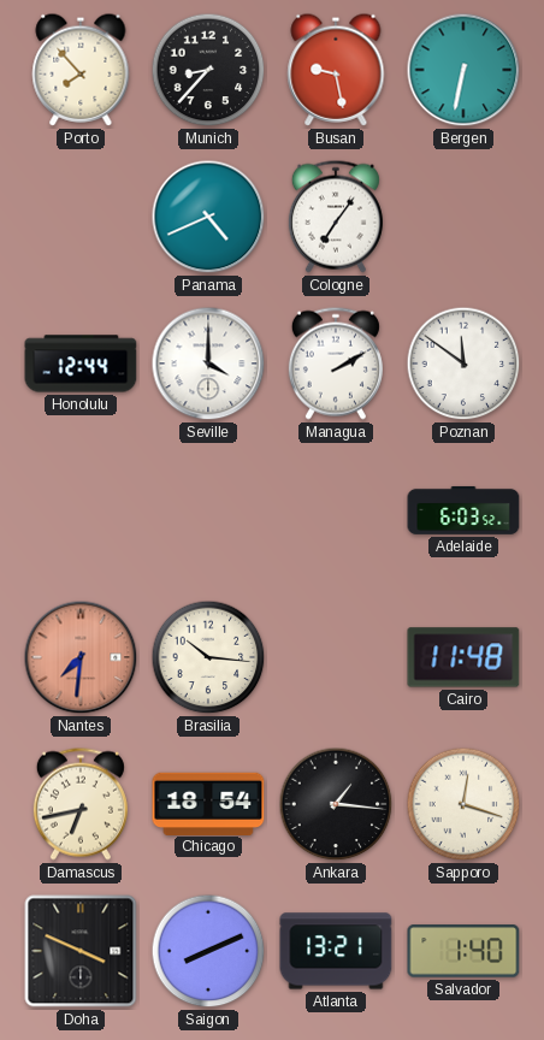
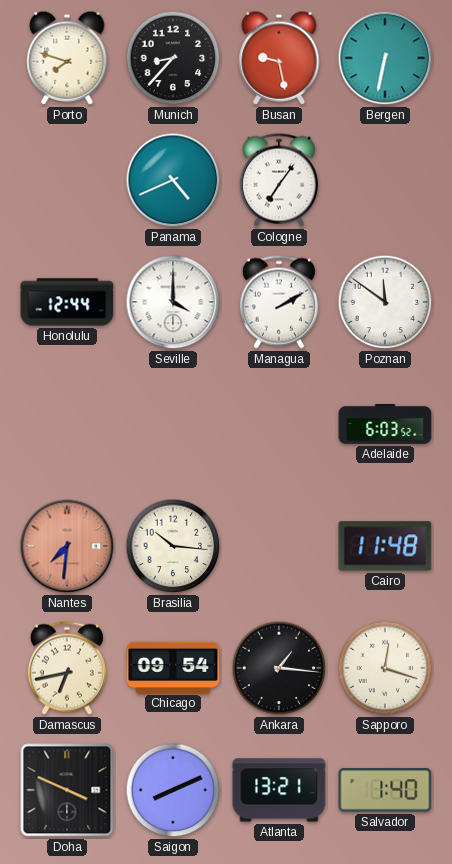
Porto: 7:53 -> 7:48
Chicago: 18:54 -> 09:54
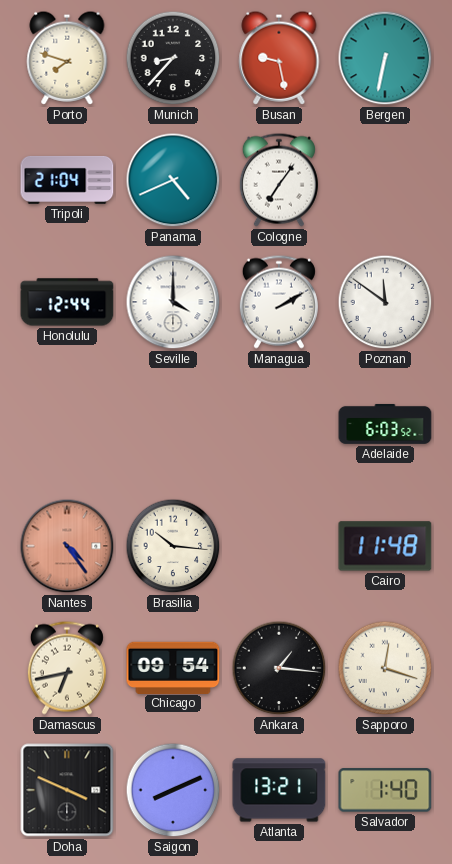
Tripoli: none -> 21:04
Nantes: 7:31 -> 4:24
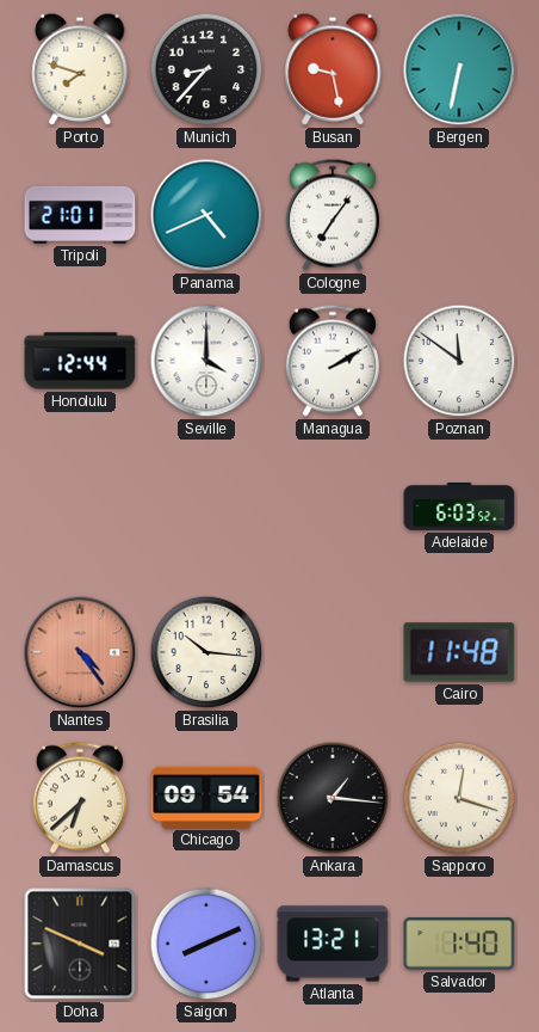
Tripoli: 21:04 -> 21:01
Damascus: 6:43 -> 6:38
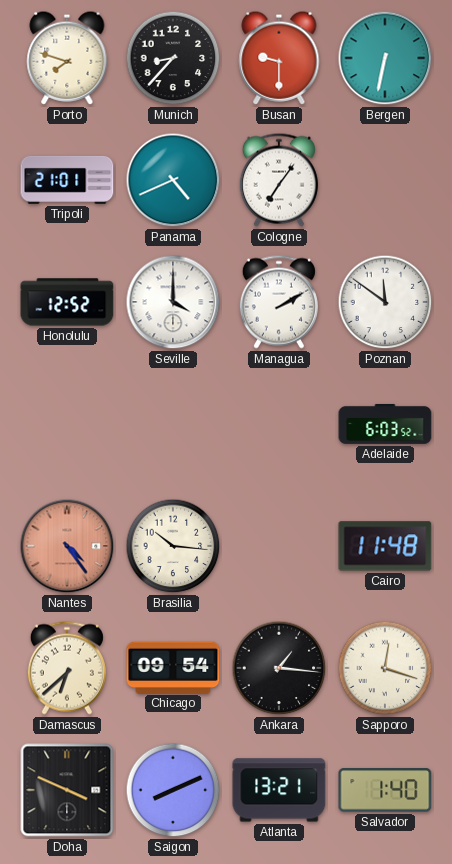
Busan: 9:28 -> 9:30
Honolulu: 12:44 -> 12:52
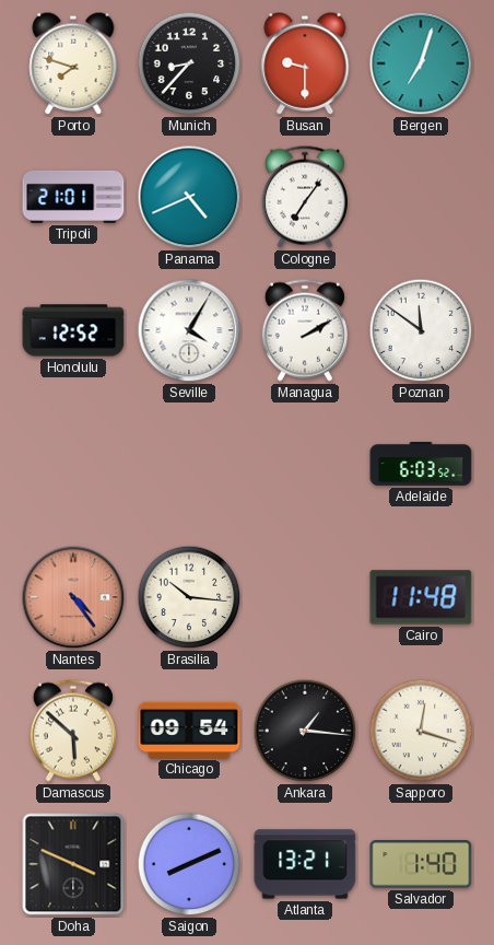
Bergen: 6:32 -> 7:03
Seville: 4:00 -> 4:05
Damascus: 6:38 -> 5:52
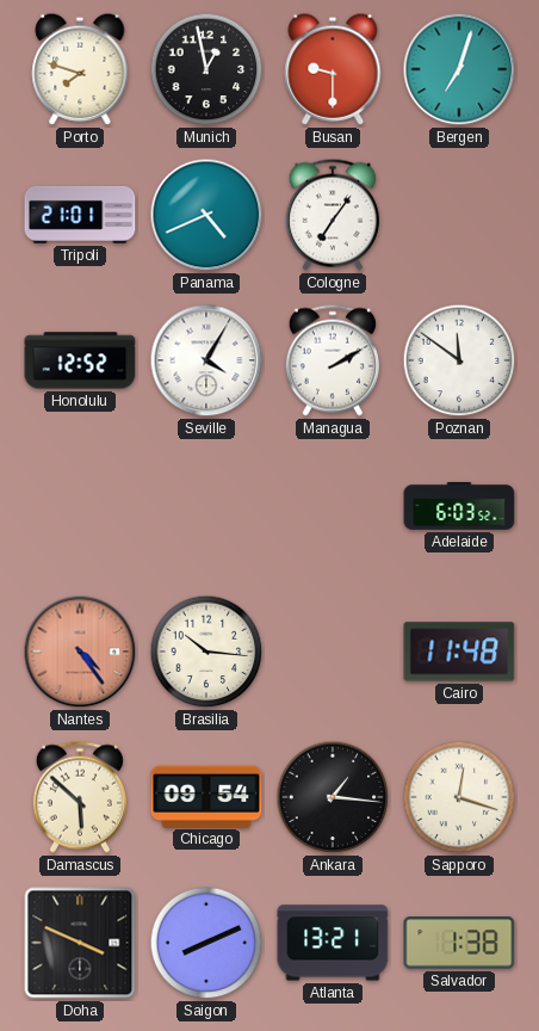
Munich: 8:37 -> 12:58
Salvador: 1:40 -> 1:38
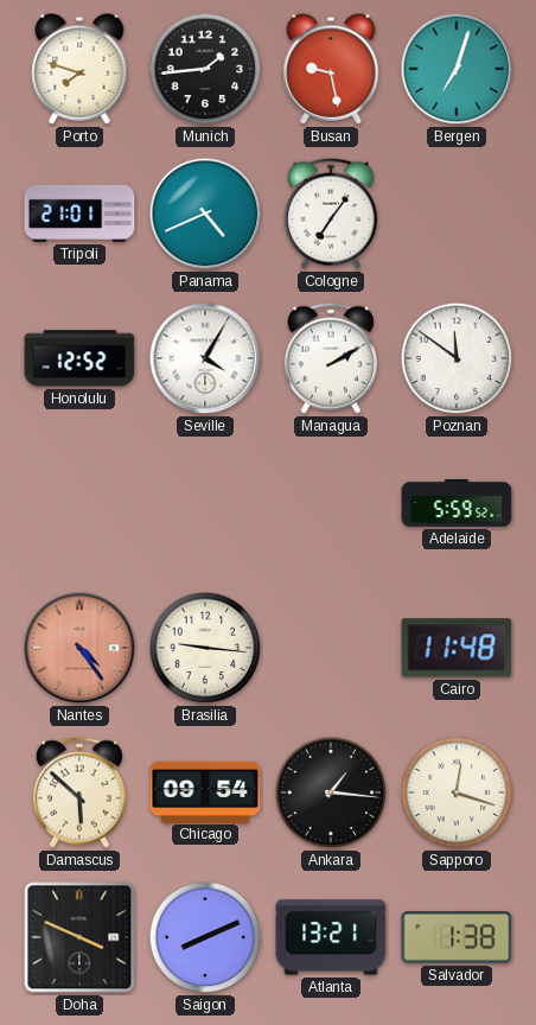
Munich: 12:58 -> 1:44
Busan: 9:30 -> 9:28
Adelaide: 6:03 -> 5:59
Brasilia: 10:16 -> 9:16
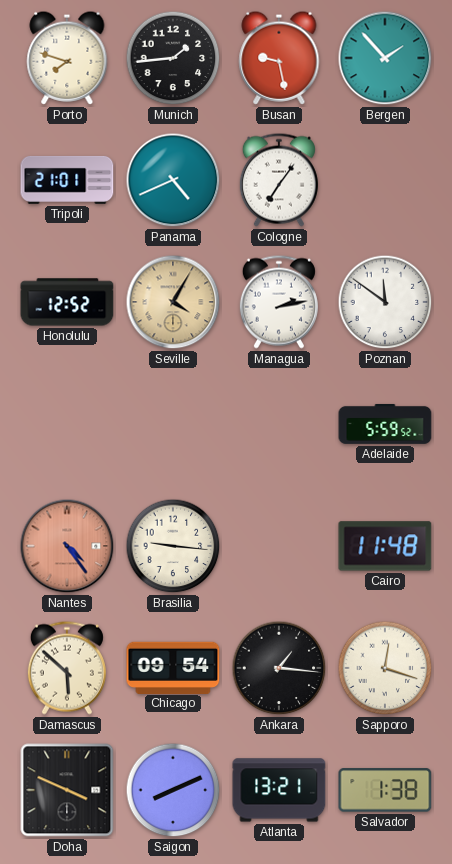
Bergen: 7:03 -> 1:53
Seville dial: white -> champagne
Managua: 2:10 -> 2:13
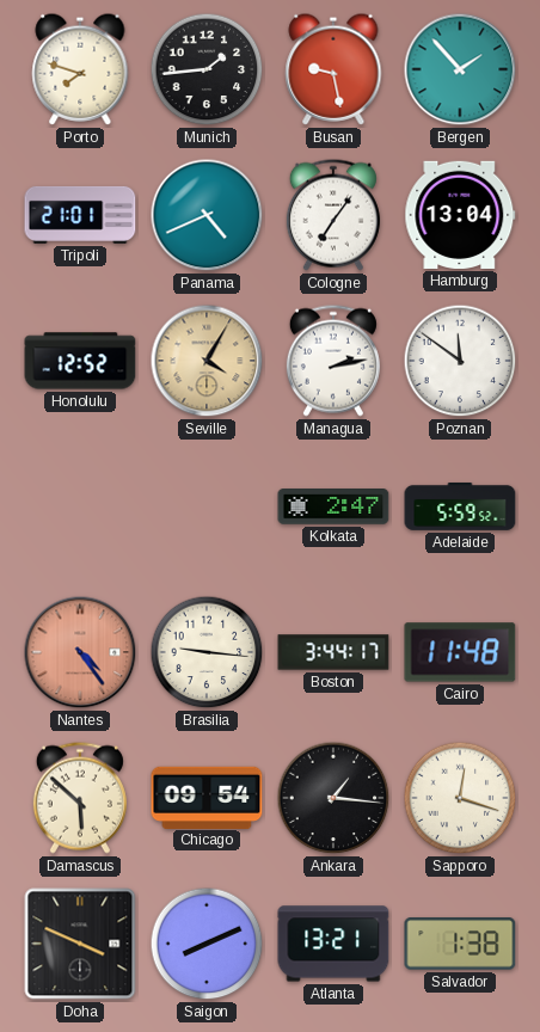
Hamburg: none -> 13:04
Kolkata: none -> 2:47
Boston: none -> 3:44
